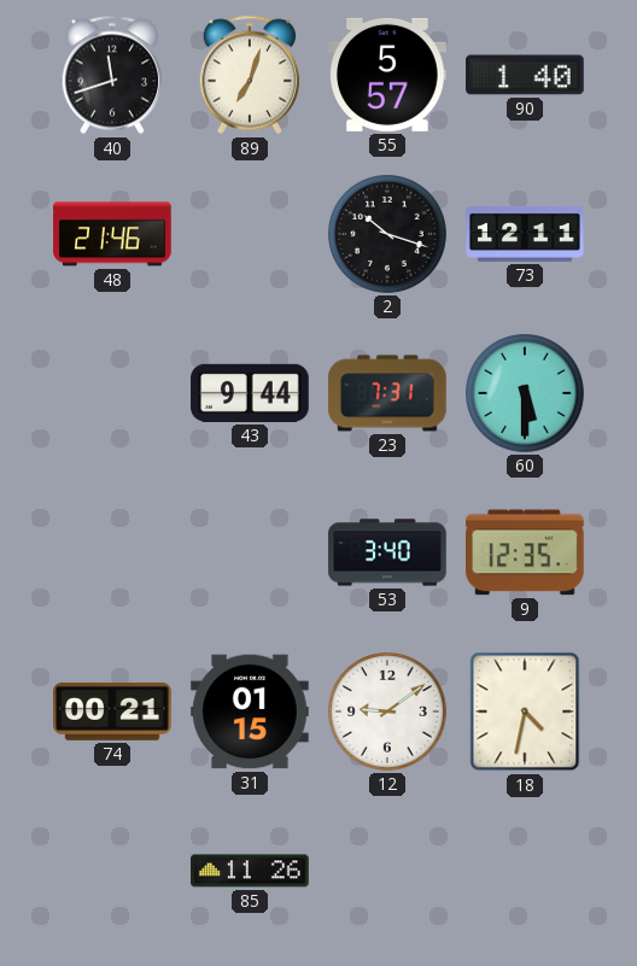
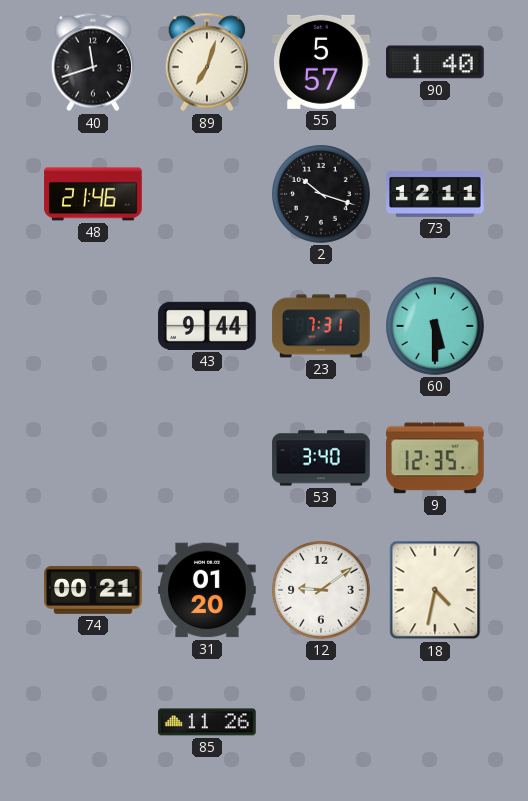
31: 01:15 -> 01:20
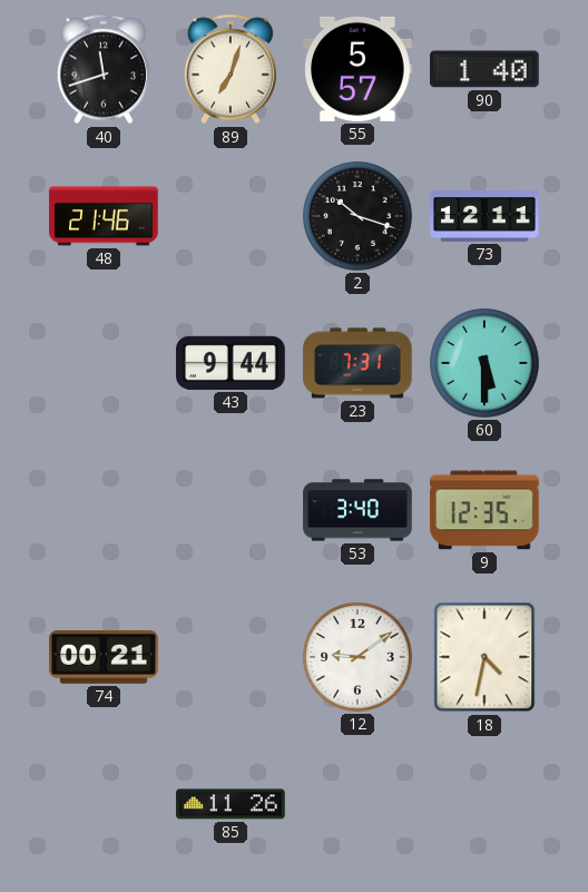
31: 01:20 -> none
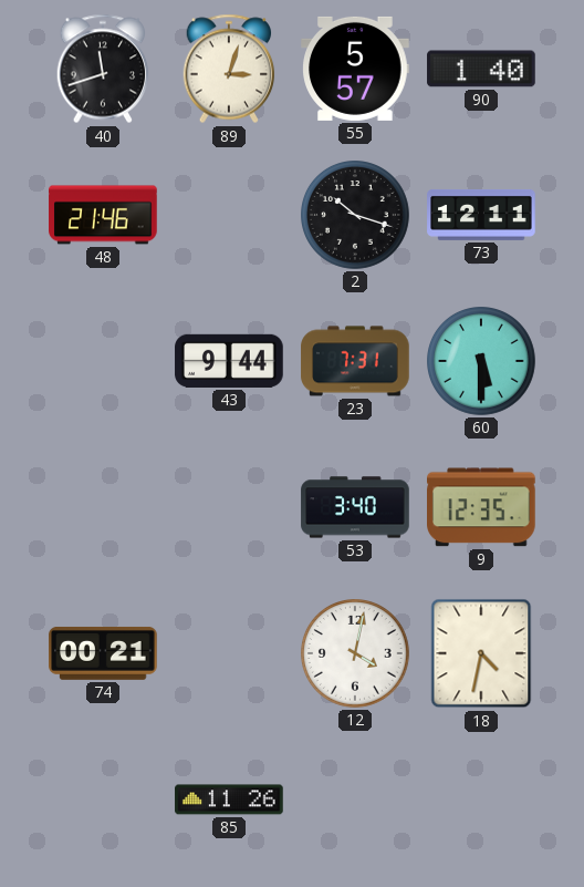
89: 7:03 -> 3:03
12: 9:09 -> 4:02
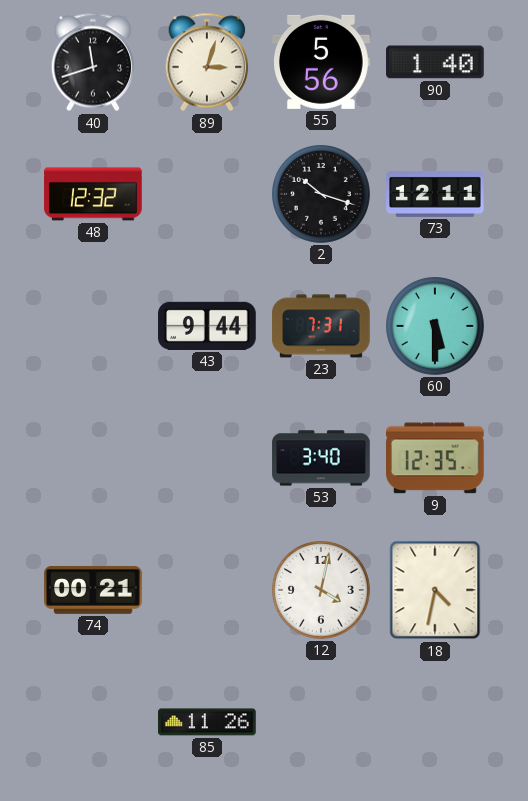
55: 5:57 -> 5:56
48: 21:46 -> 12:32
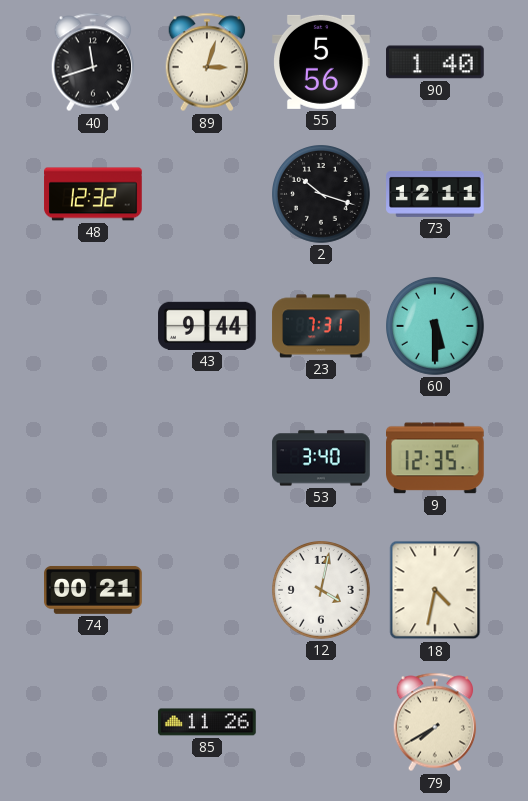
79: none -> 7:40
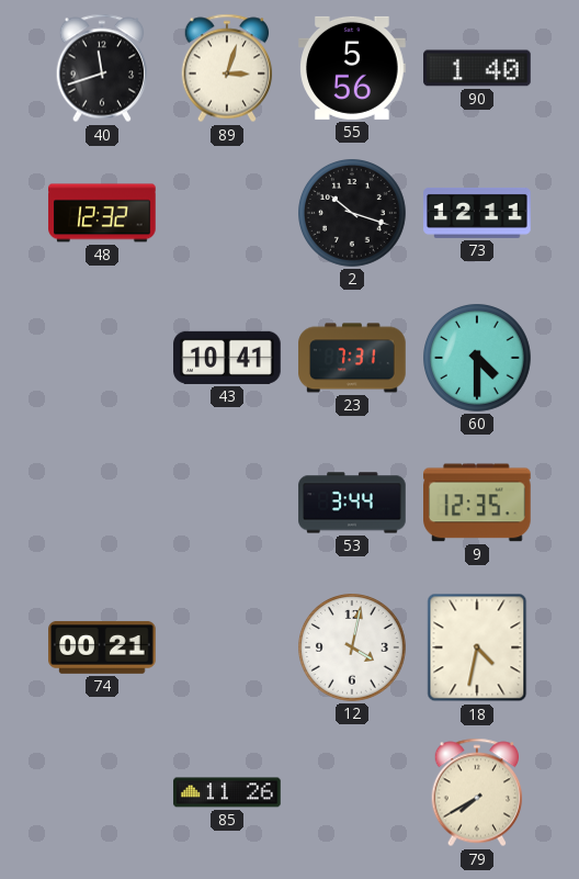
43: 9:44 -> 10:41
60: 5:30 -> 4:30
53: 3:40 -> 3:44
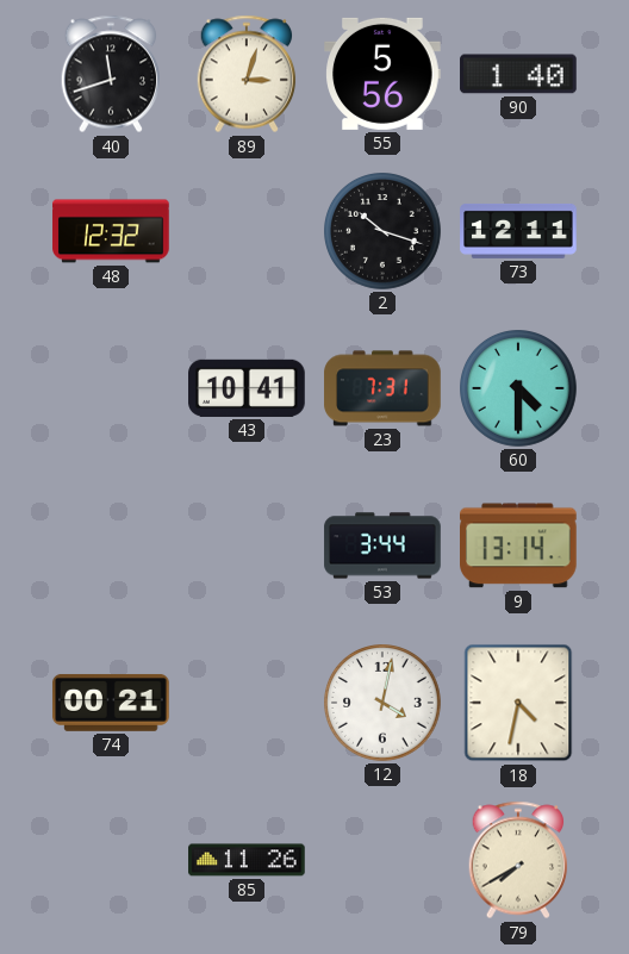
9: 12:35 -> 13:14
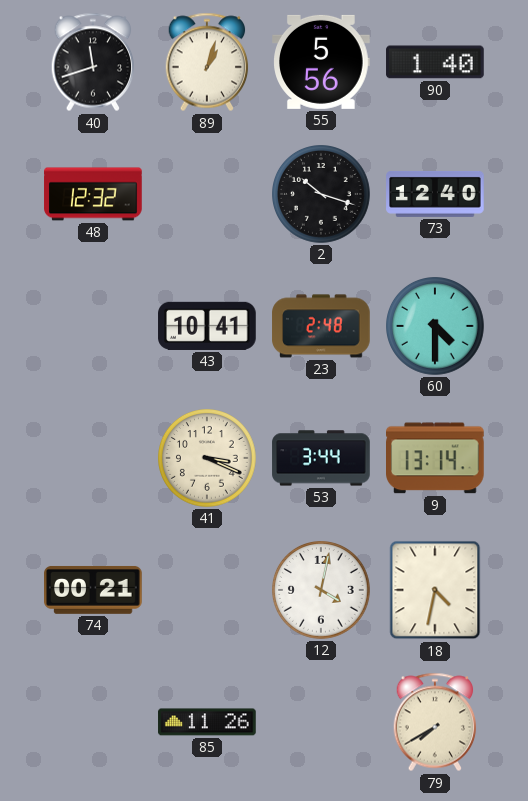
89: 3:03 -> 1:03
73: 12:11 -> 12:40
23: 7:31 -> 2:48
41: none -> 3:19
